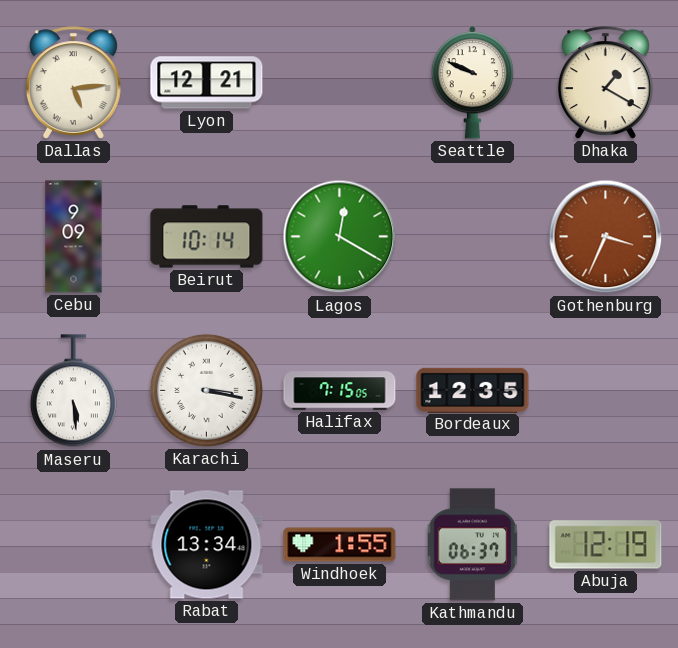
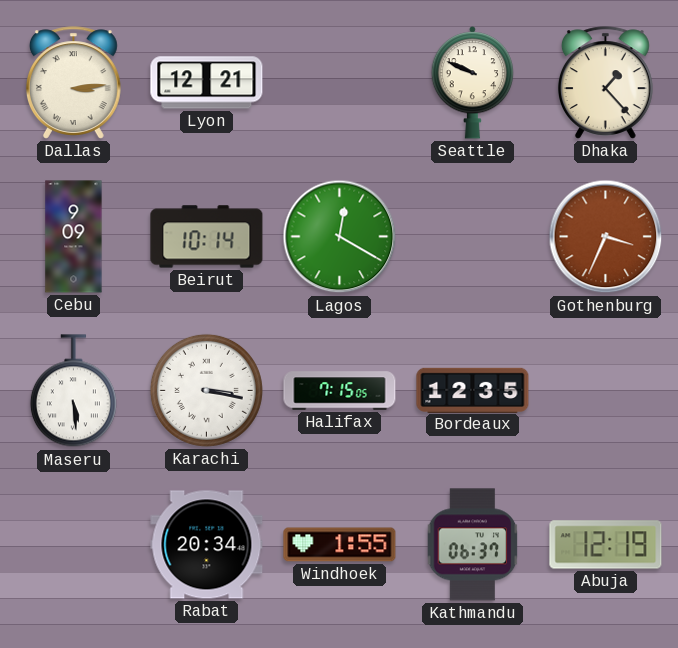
Dallas: 5:14 -> 3:14
Dhaka: 1:20 -> 1:23
Rabat: 13:34 -> 20:34
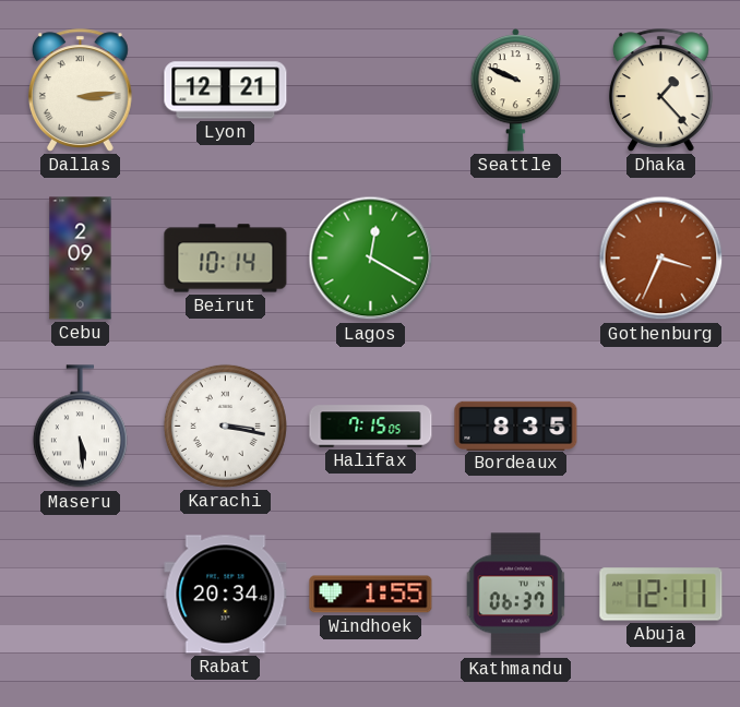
Cebu: 9:09 -> 2:09
Bordeaux: 12:35 -> 8:35
Abuja: 12:19 -> 12:11
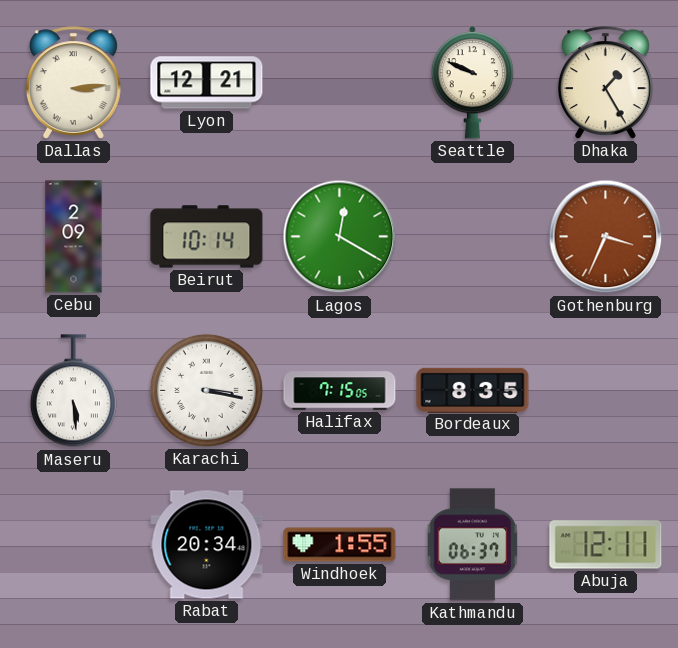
Dhaka: 1:23 -> 1:25
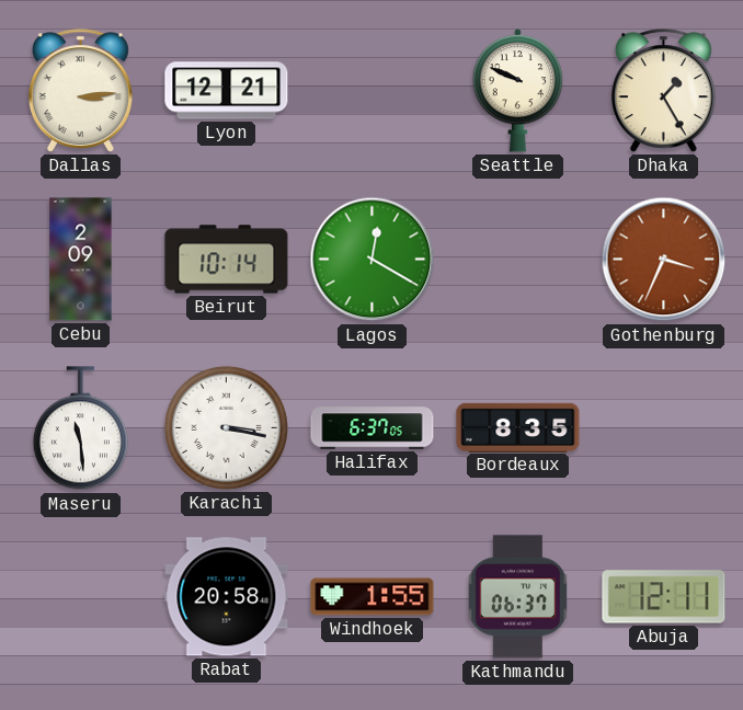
Maseru: 5:29 -> 11:29
Halifax: 7:15 -> 6:37
Rabat: 20:34 -> 20:58
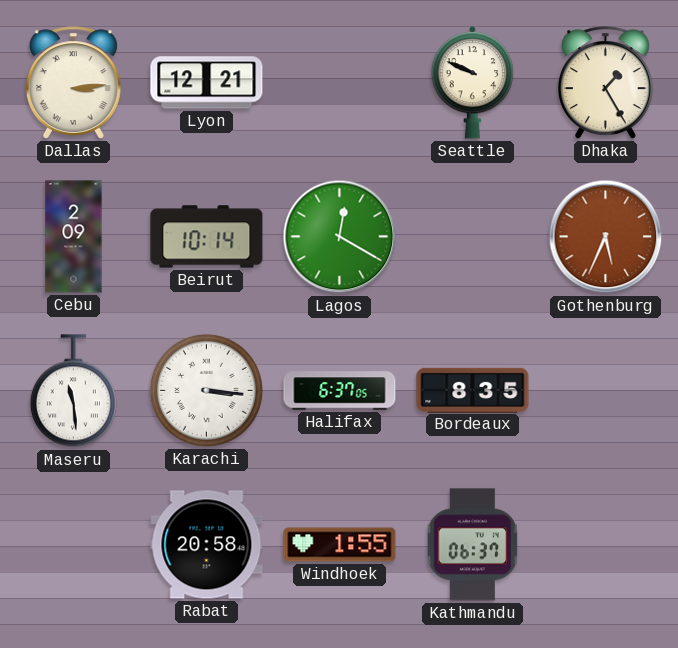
Gothenburg: 3:34 -> 5:34
Karachi: 3:17 -> 3:16
Abuja: 12:11 -> none
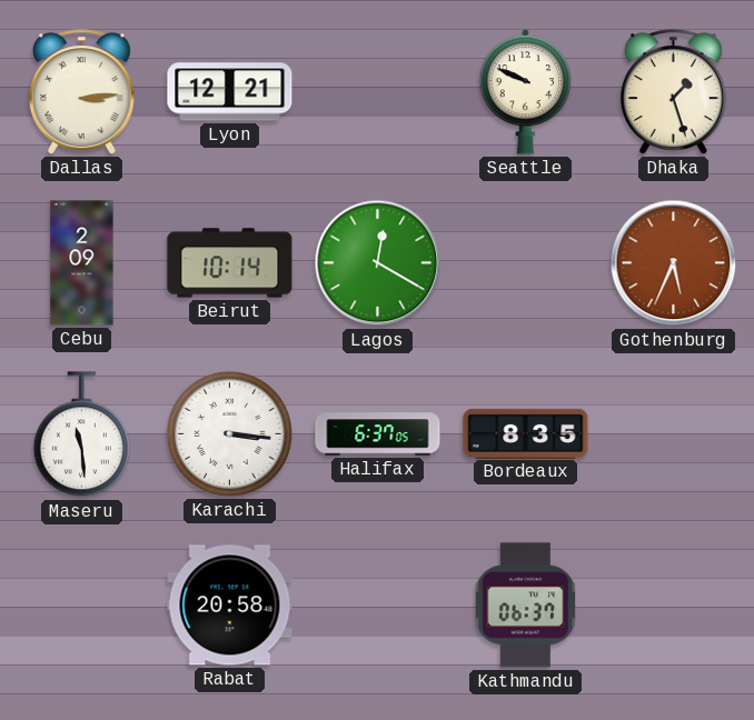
Dhaka: 1:25 -> 1:27
Windhoek: 1:55 -> none
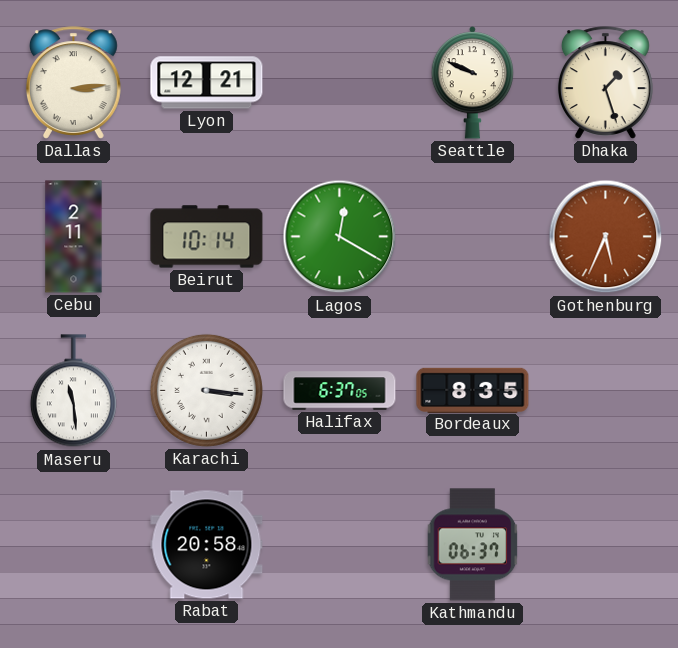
Cebu: 2:09 -> 2:11
